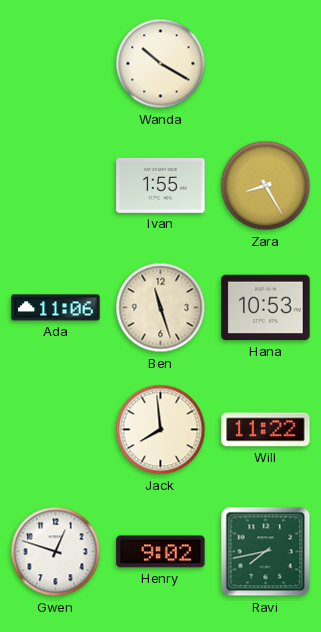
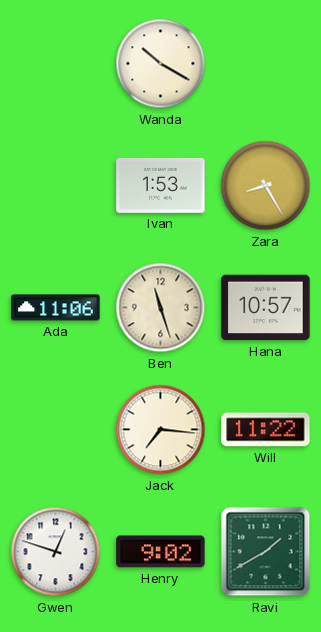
Ivan: 1:55 -> 1:53
Hana: 10:53 -> 10:57
Jack: 7:59 -> 7:16
Ravi: 7:43 -> 1:40
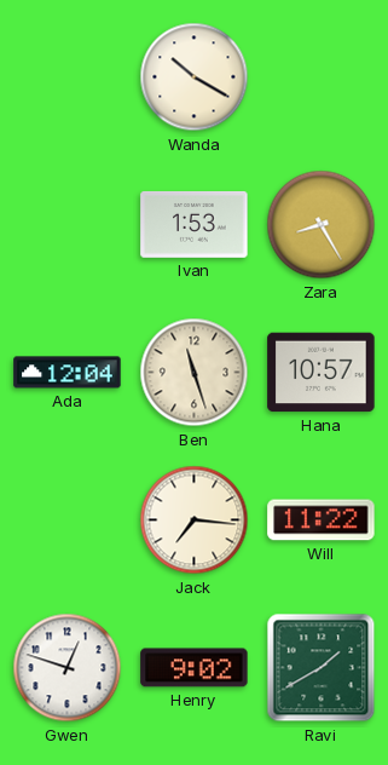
Ada: 11:06 -> 12:04
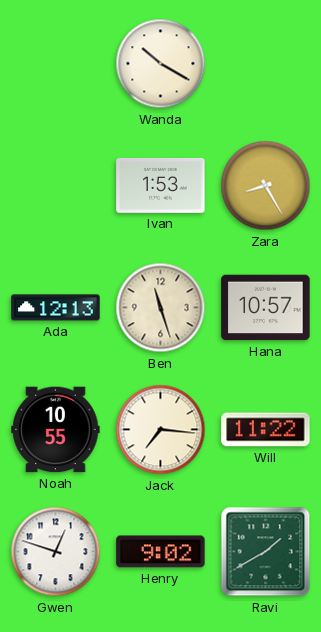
Ada: 12:04 -> 12:13
Noah: none -> 10:55
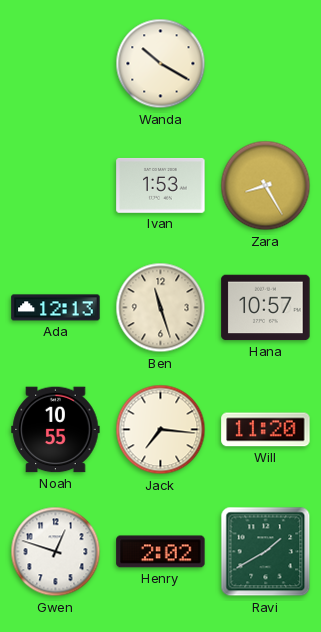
Will: 11:22 -> 11:20
Henry: 9:02 -> 2:02
